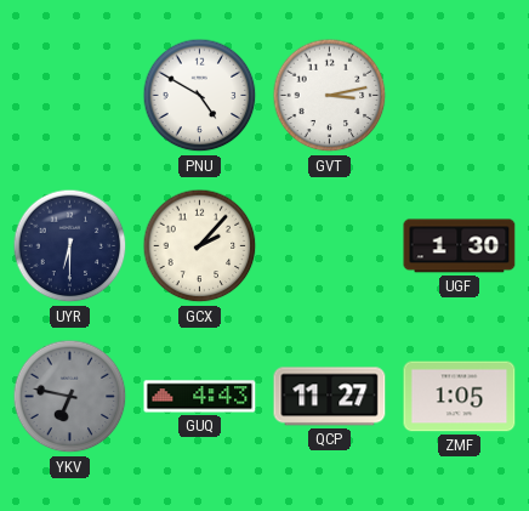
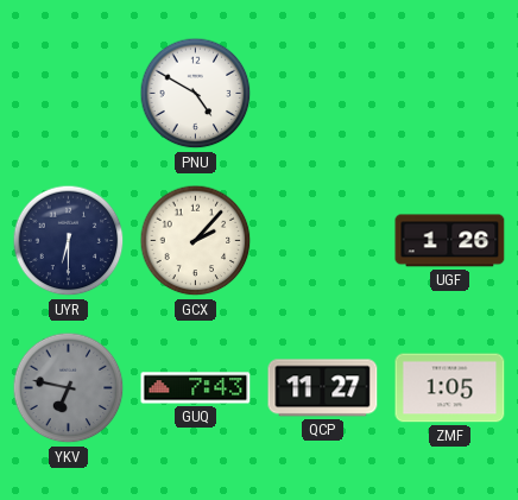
GVT: 3:13 -> none
UGF: 1:30 -> 1:26
GUQ: 4:43 -> 7:43
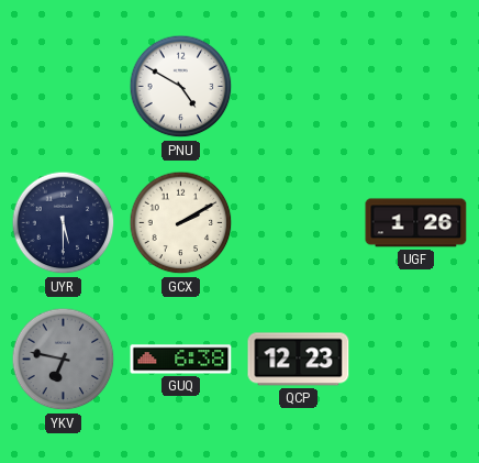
UYR: 6:30 -> 5:30
GCX: 2:07 -> 2:10
GUQ: 7:43 -> 6:38
QCP: 11:27 -> 12:23
ZMF: 1:05 -> none
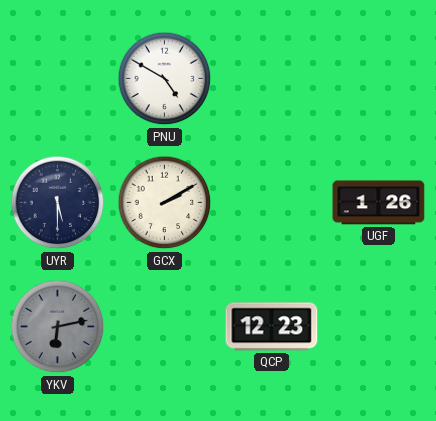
YKV: 6:47 -> 6:13
GUQ: 6:38 -> none
